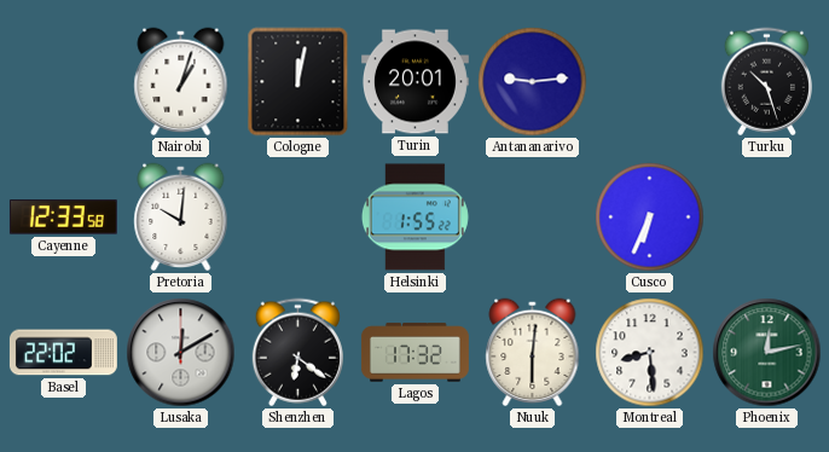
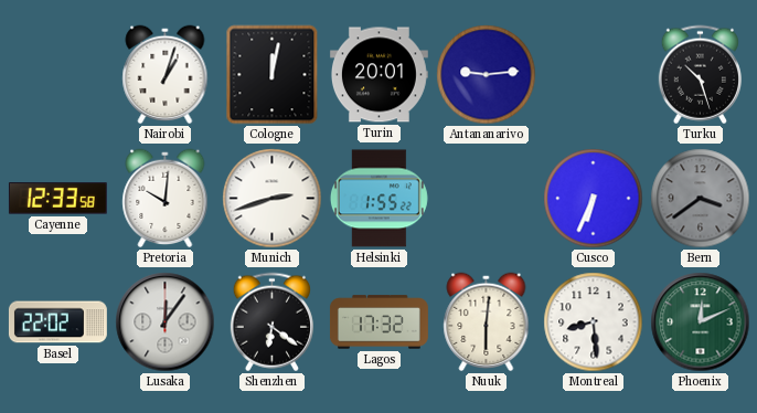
Munich: none -> 2:42
Bern: none -> 3:39
Lusaka: 12:10 -> 12:06
Phoenix: 12:13 -> 12:11
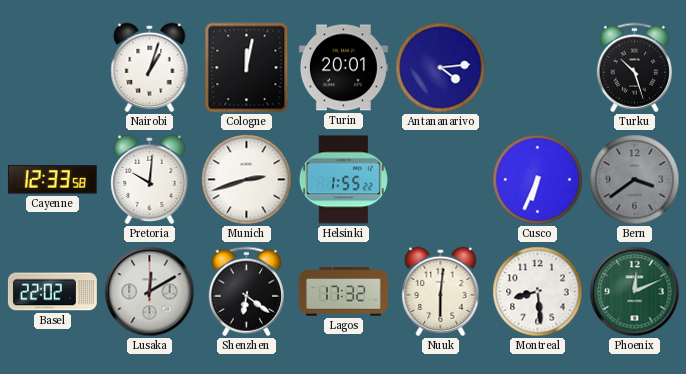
Antananarivo: 9:14 -> 4:14
Lusaka: 12:06 -> 12:10
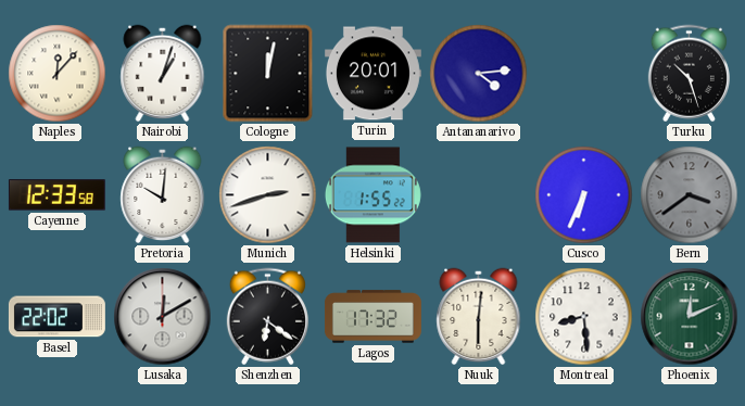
Naples: none -> 12:07
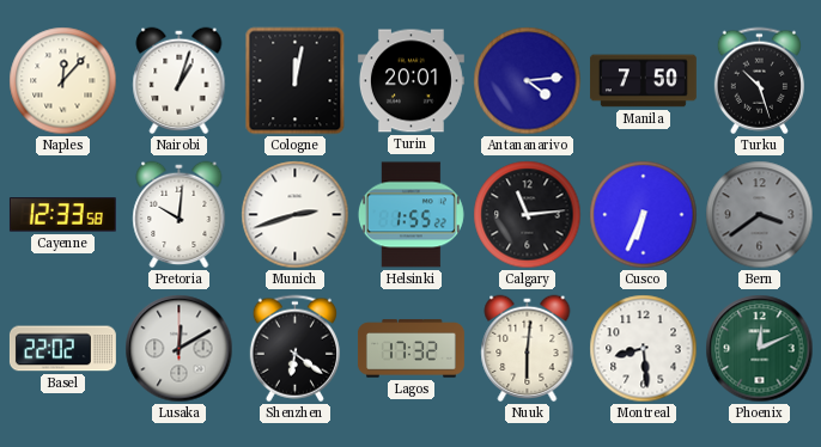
Manila: none -> 7:50
Calgary: none -> 11:14
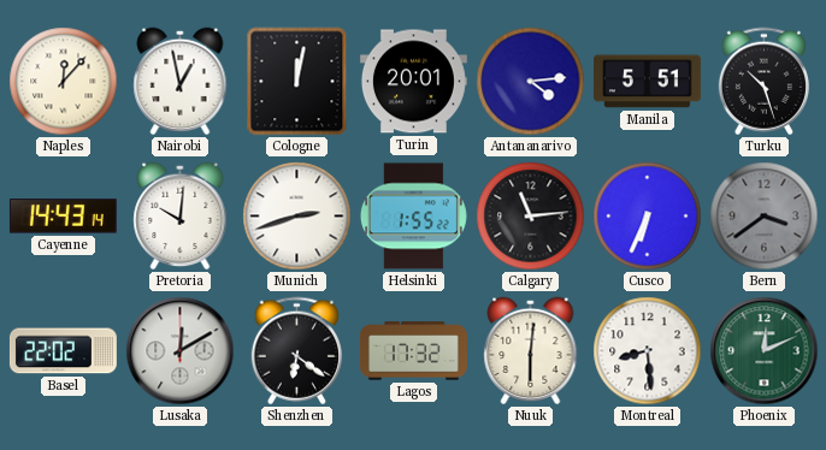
Nairobi: 1:03 -> 12:58
Manila: 7:50 -> 5:51
Cayenne: 12:33 -> 14:43
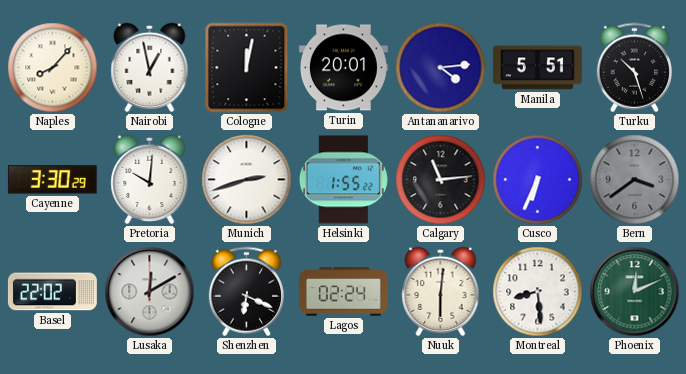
Naples: 12:07 -> 8:07
Cayenne: 14:43 -> 3:30
Shenzhen: 6:21 -> 6:19
Lagos: 17:32 -> 02:24
